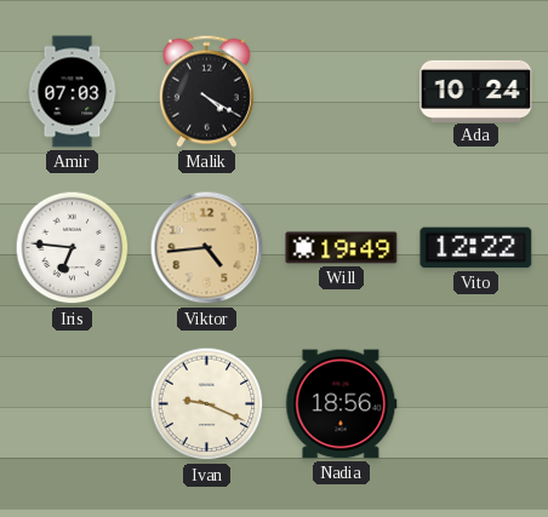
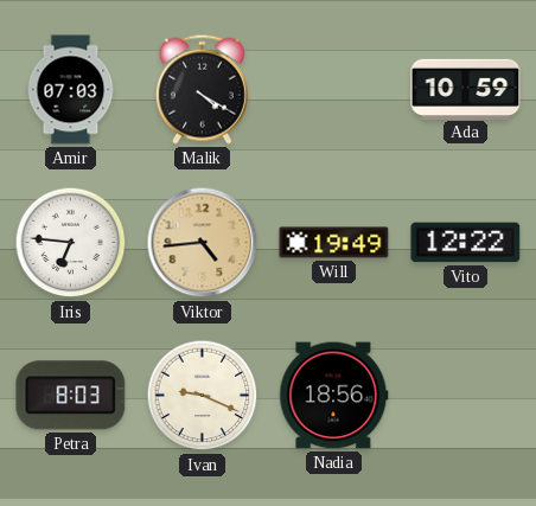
Ada: 10:24 -> 10:59
Petra: none -> 8:03
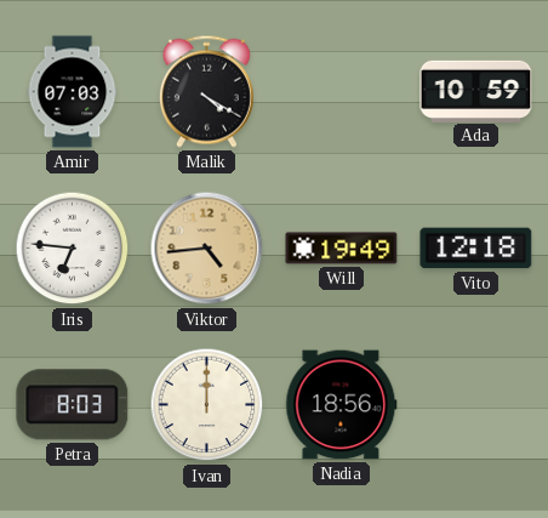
Vito: 12:22 -> 12:18
Ivan: 9:19 -> 12:00
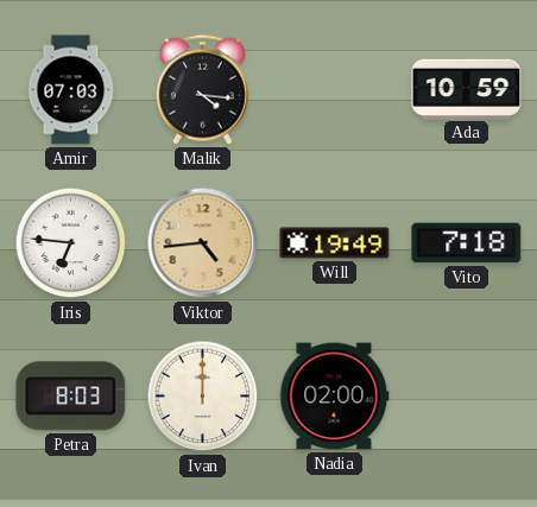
Malik: 4:20 -> 4:16
Vito: 12:18 -> 7:18
Nadia: 18:56 -> 02:00
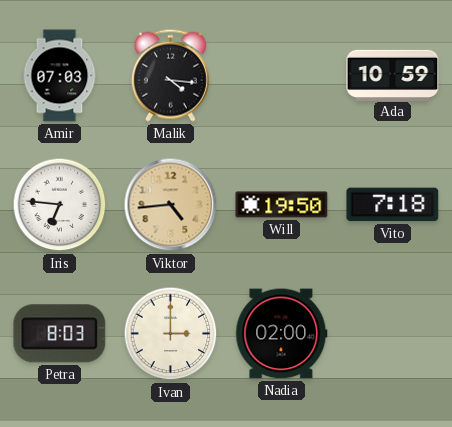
Will: 19:49 -> 19:50
Ivan: 12:00 -> 3:00
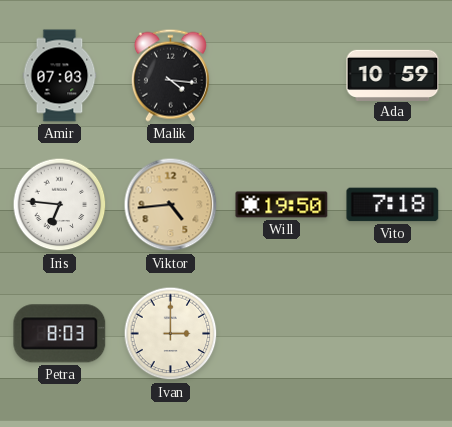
Nadia: 02:00 -> none
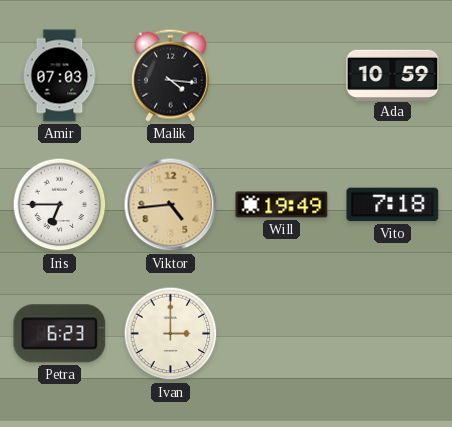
Iris: 6:46 -> 6:45
Will: 19:50 -> 19:49
Petra: 8:03 -> 6:23
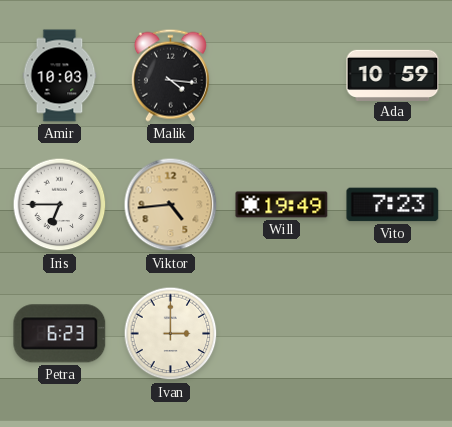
Amir: 07:03 -> 10:03
Vito: 7:18 -> 7:23
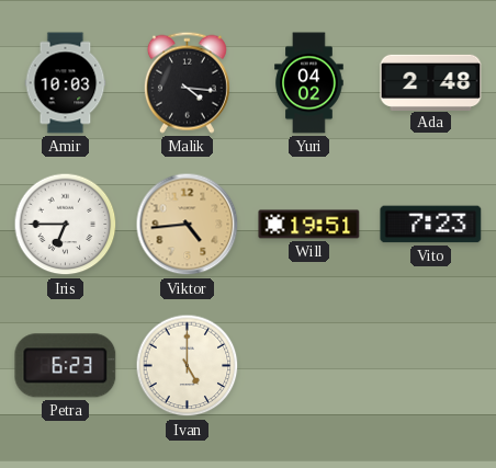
Yuri: none -> 04:02
Ada: 10:59 -> 2:48
Will: 19:49 -> 19:51
Ivan: 3:00 -> 5:00
